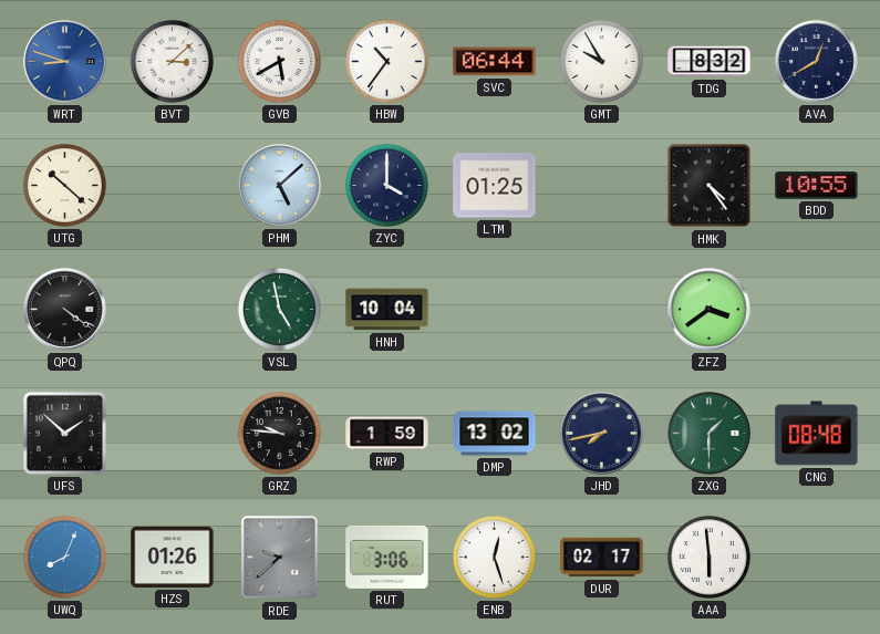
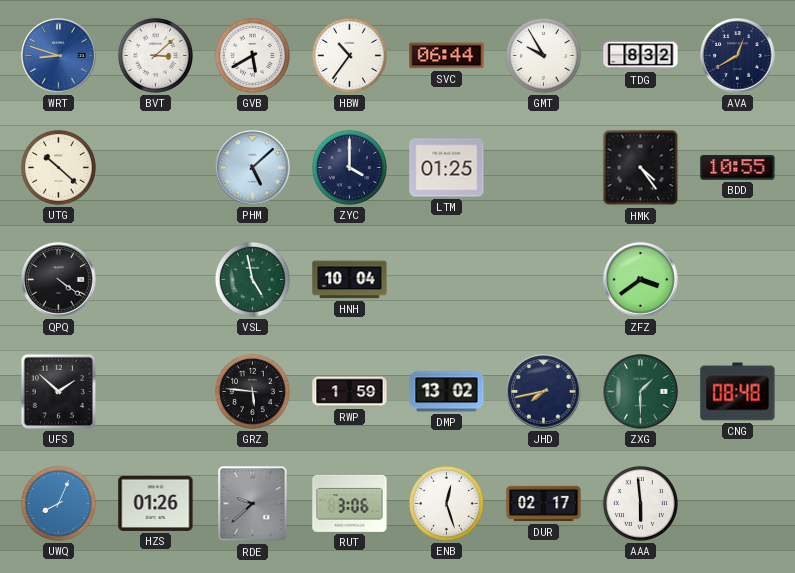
GRZ: 9:46 -> 5:46
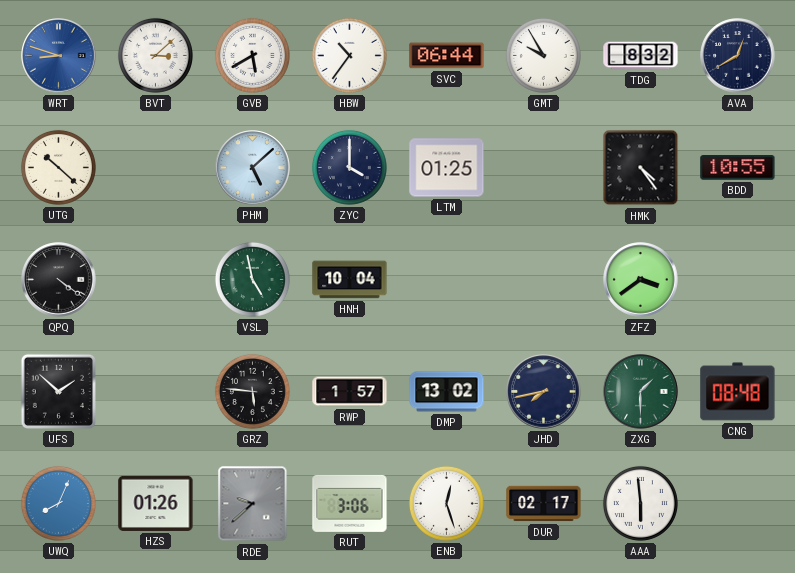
RWP: 1:59 -> 1:57
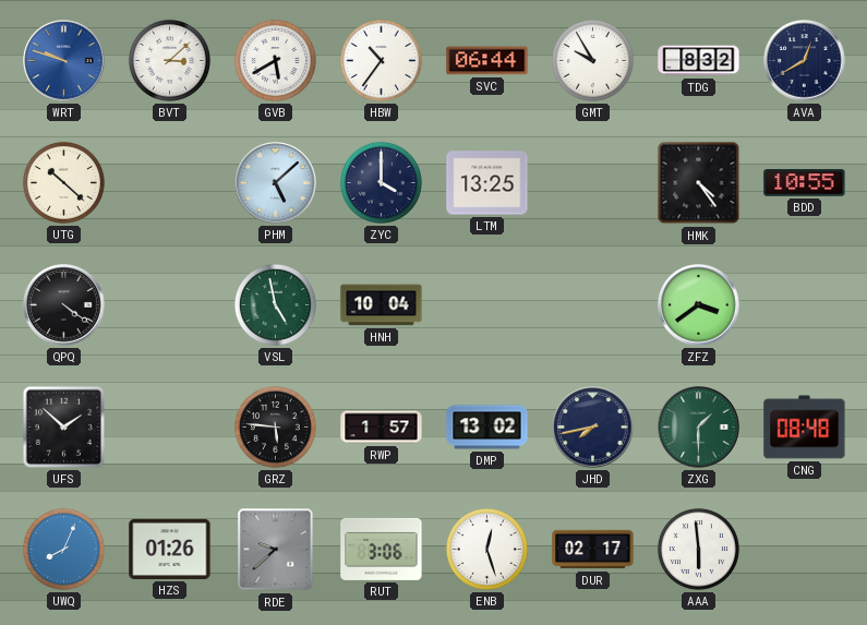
WRT: 8:48 -> 9:48
LTM: 01:25 -> 13:25
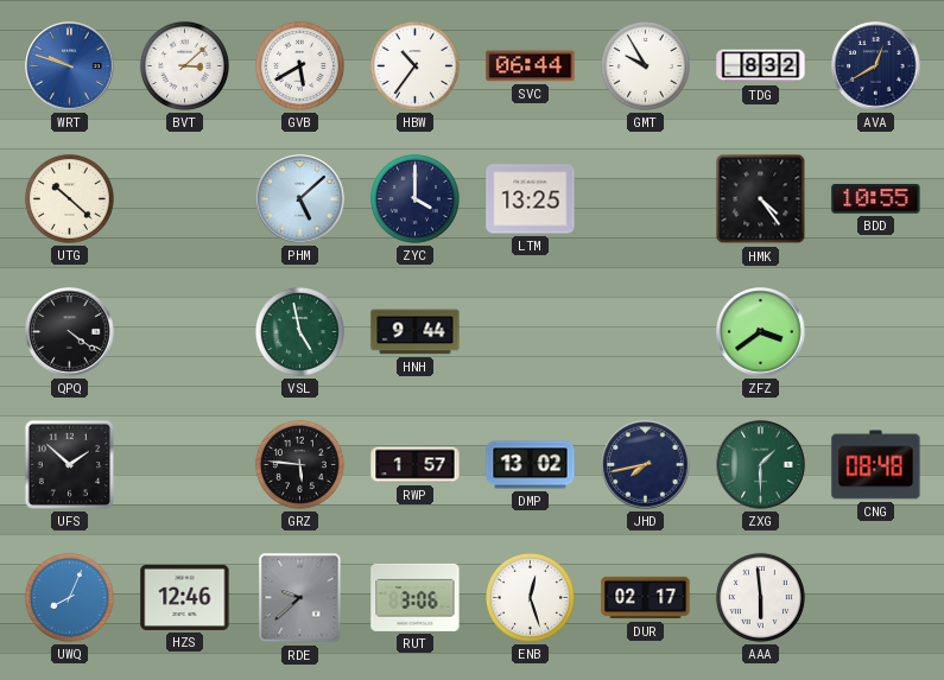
HNH: 10:04 -> 9:44
HZS: 01:26 -> 12:46
